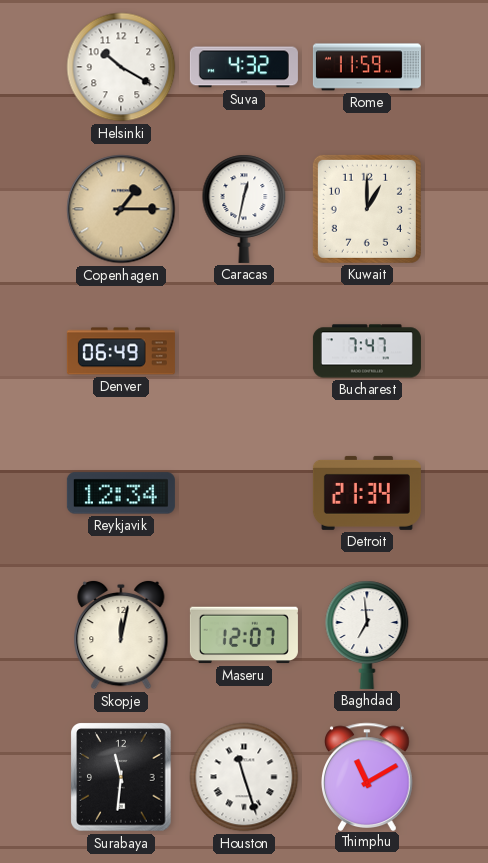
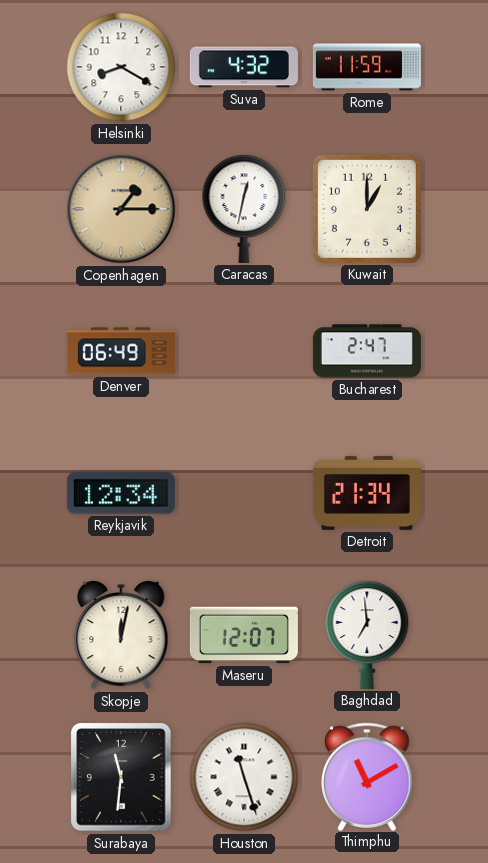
Helsinki: 10:20 -> 8:20
Bucharest: 7:47 -> 2:47
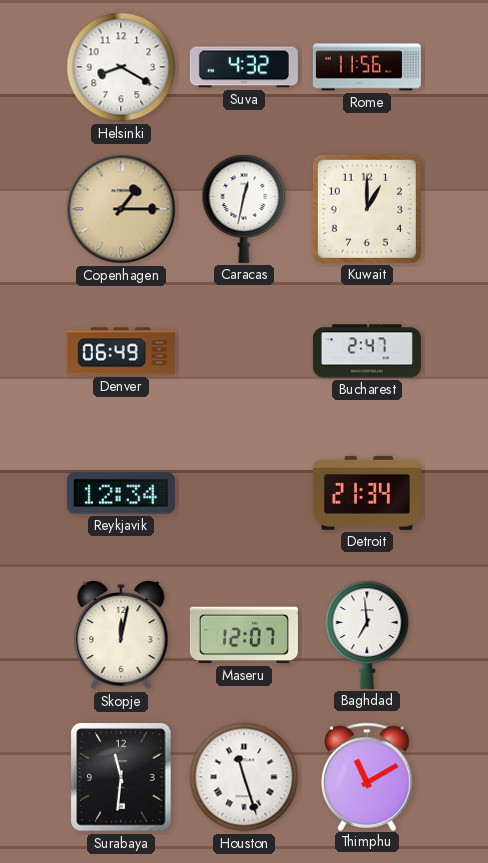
Rome: 11:59 -> 11:56
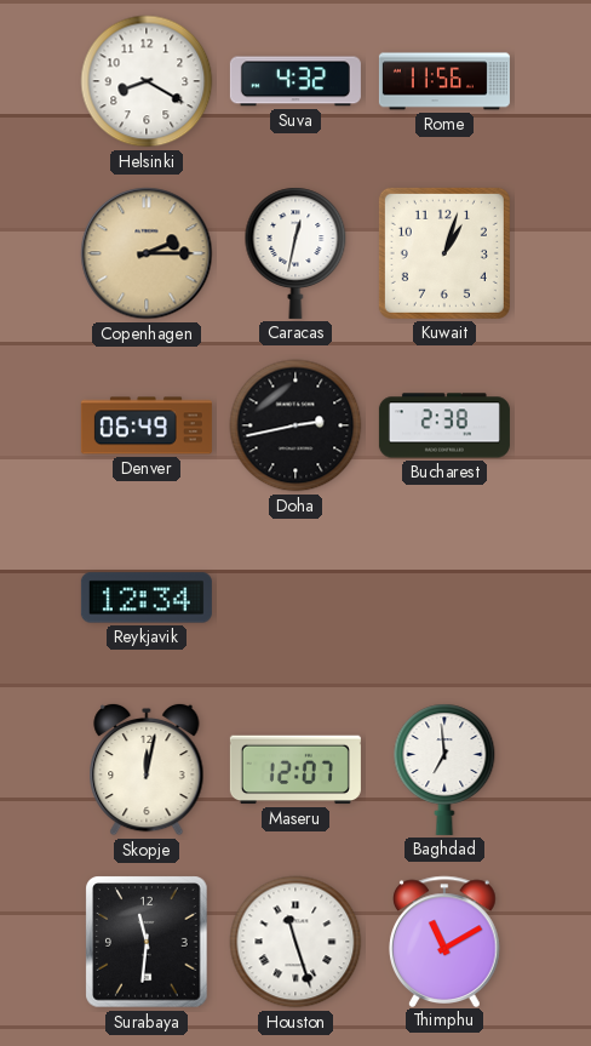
Copenhagen: 1:15 -> 2:15
Kuwait: 1:00 -> 1:03
Doha: none -> 2:43
Bucharest: 2:47 -> 2:38
Detroit: 21:34 -> none
